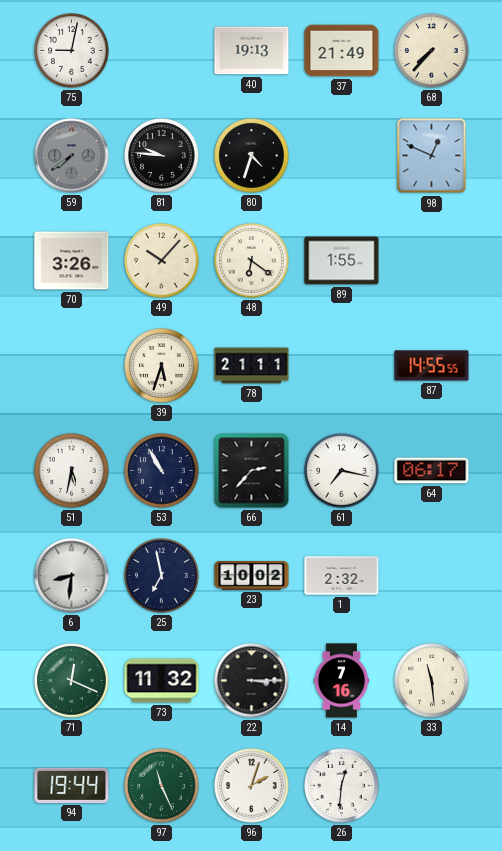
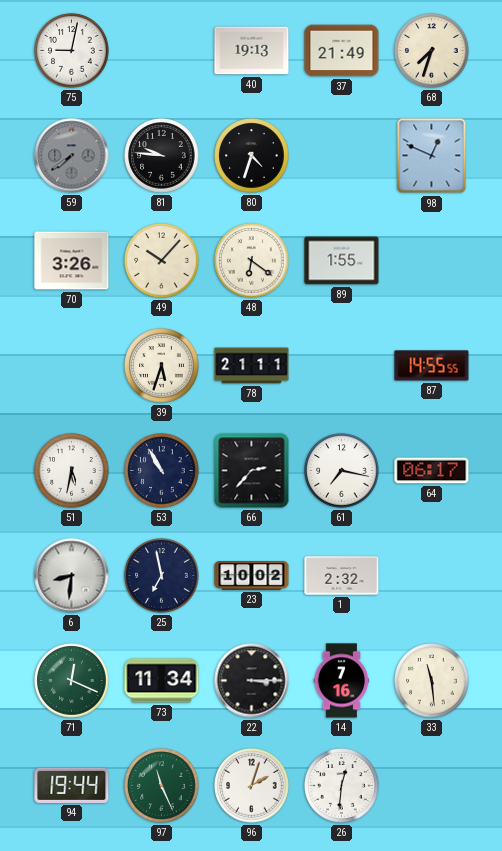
68: 7:37 -> 7:33
73: 11:32 -> 11:34
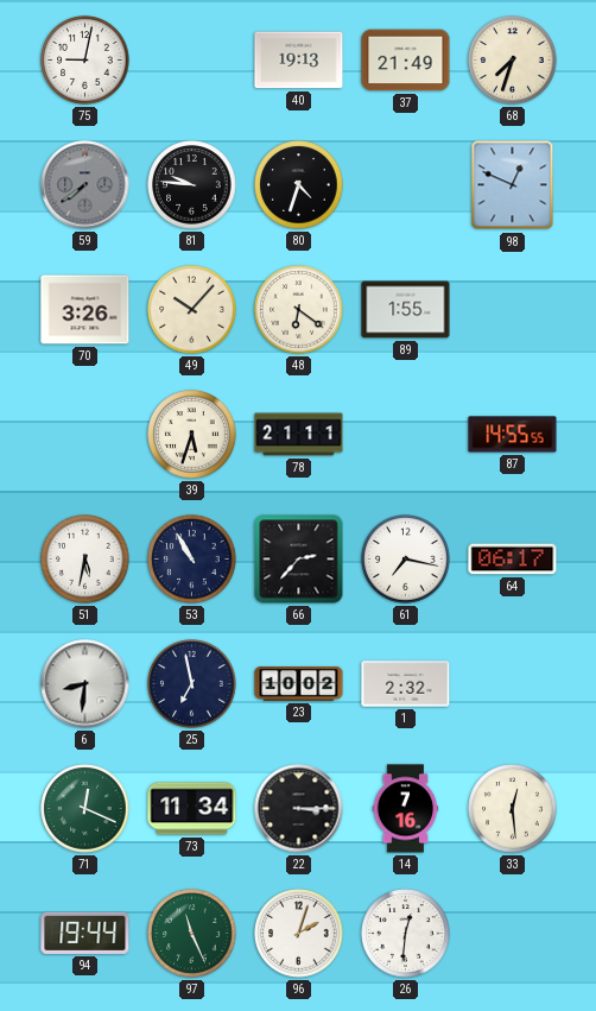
33: 11:29 -> 12:29
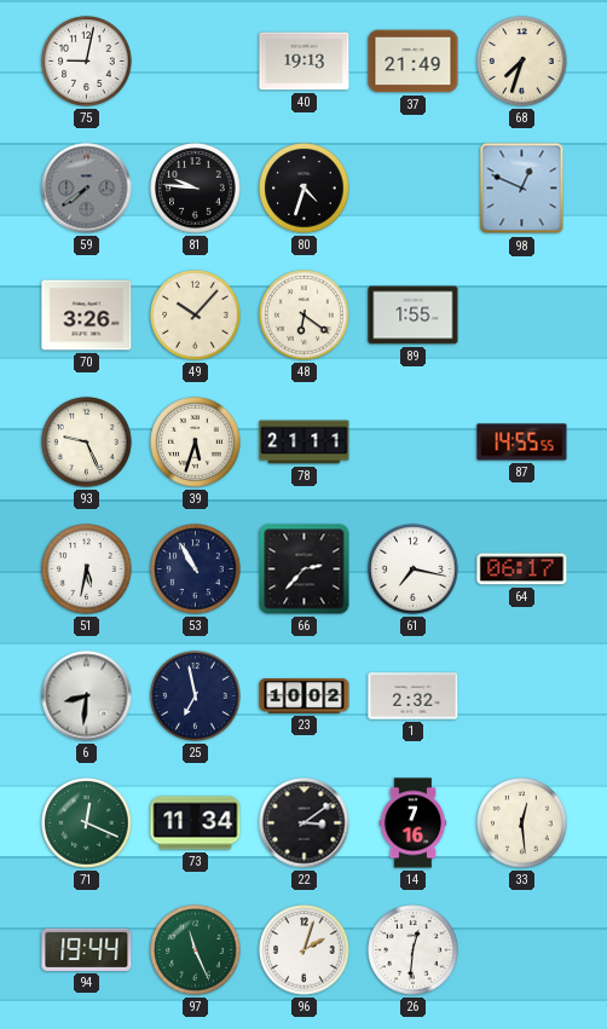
93: none -> 9:26
22: 3:15 -> 3:09
